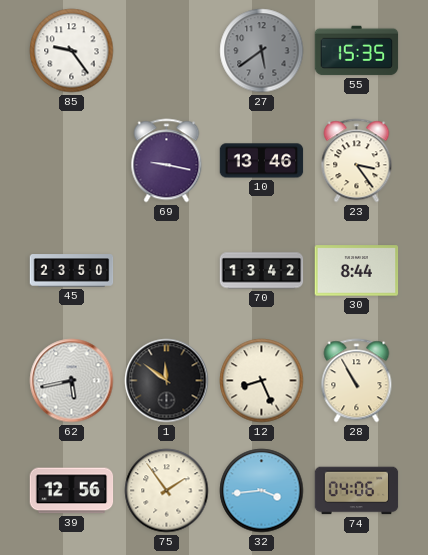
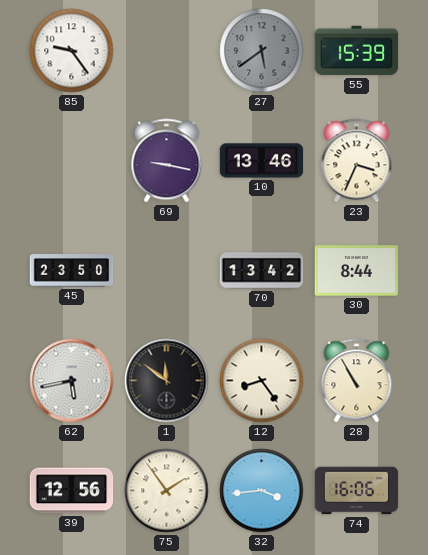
55: 15:35 -> 15:39
23: 3:24 -> 3:34
12: 8:26 -> 8:24
74: 04:06 -> 16:06
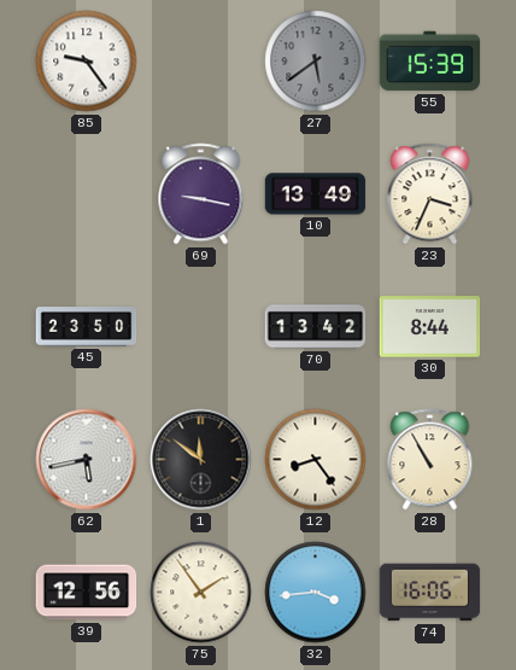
10: 13:46 -> 13:49
